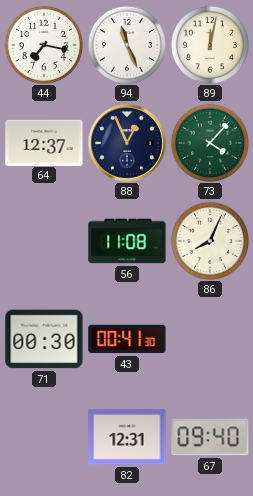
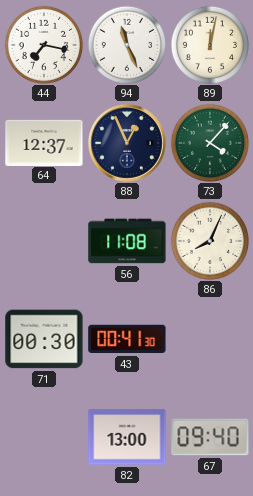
82: 12:31 -> 13:00
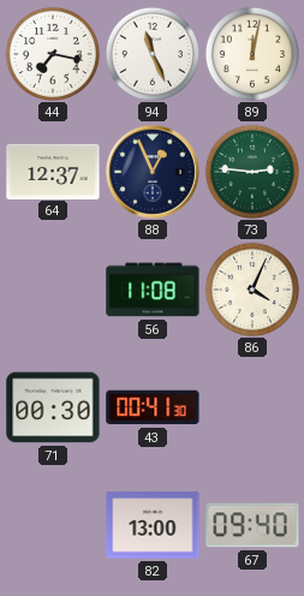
73: 4:07 -> 2:46
86: 8:04 -> 4:04
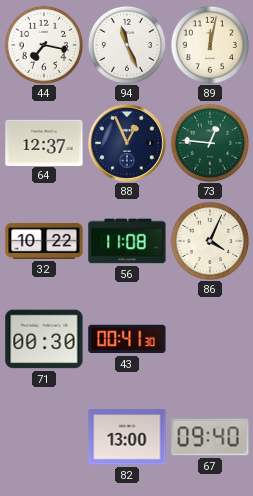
73: 2:46 -> 12:46
32: none -> 10:22
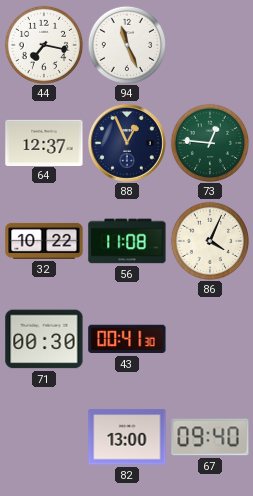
89: 12:02 -> none
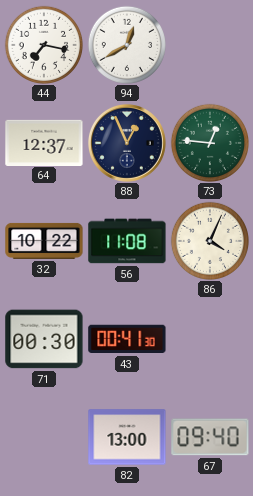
94: 11:26 -> 12:40
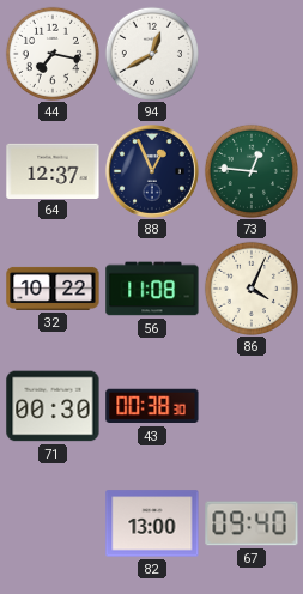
43: 00:41 -> 00:38
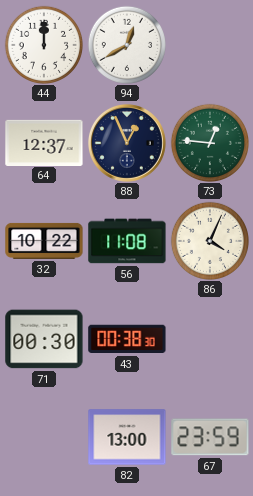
44: 7:17 -> 12:00
67: 09:40 -> 23:59
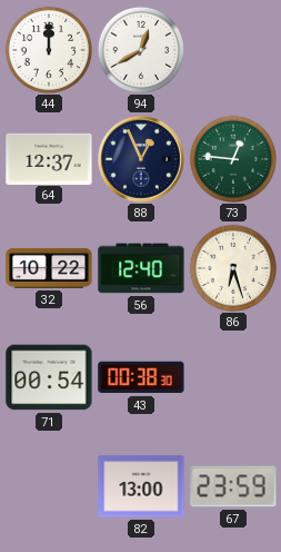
56: 11:08 -> 12:40
86: 4:04 -> 6:27
71: 00:30 -> 00:54
